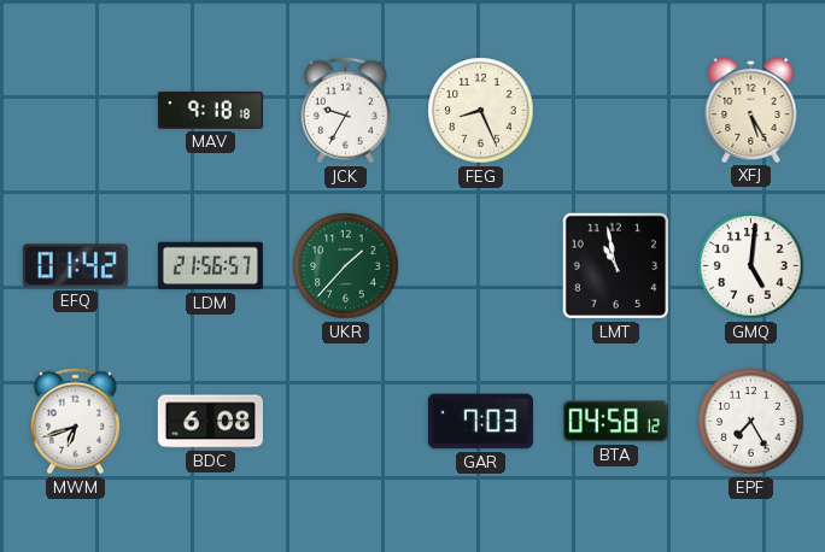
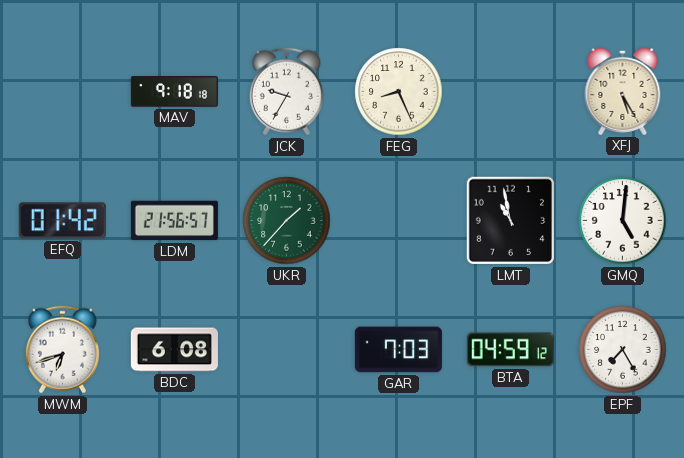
BTA: 04:58 -> 04:59
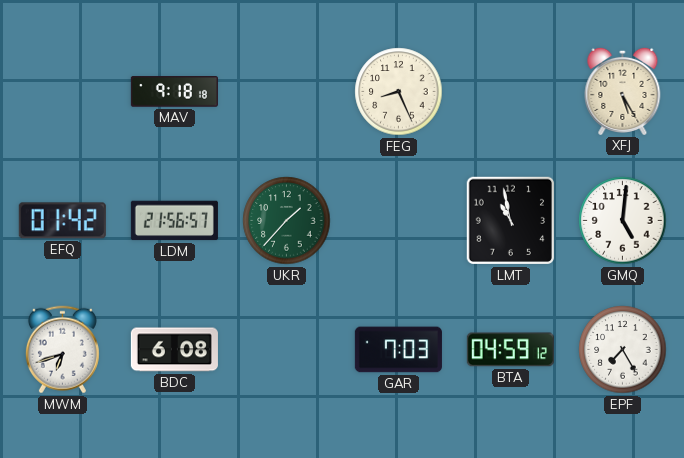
JCK: 9:35 -> none
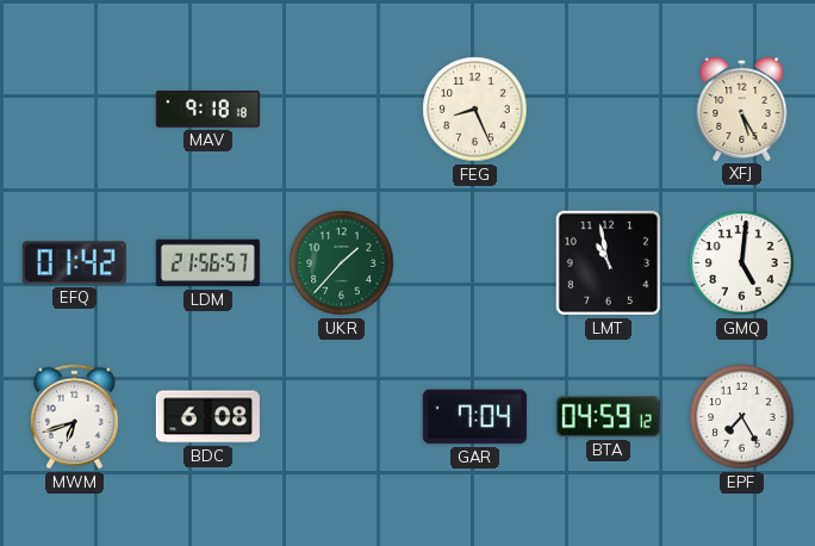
GAR: 7:03 -> 7:04
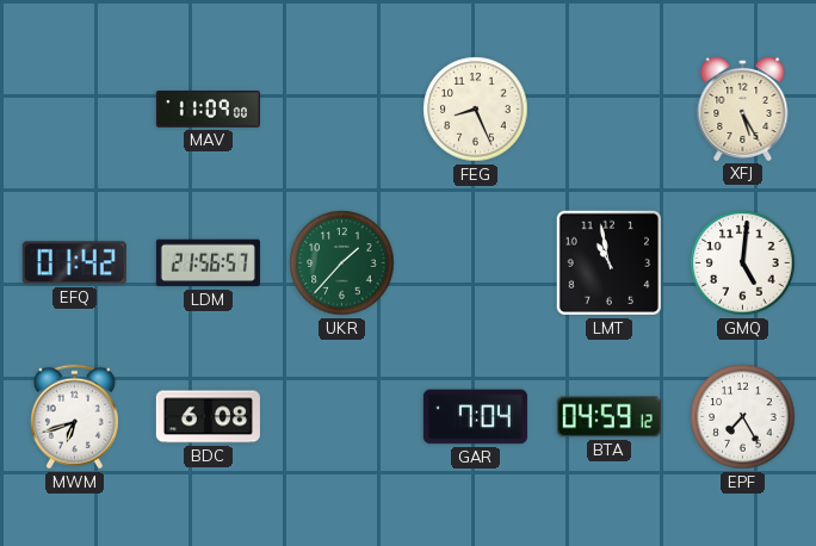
MAV: 9:18 -> 11:09
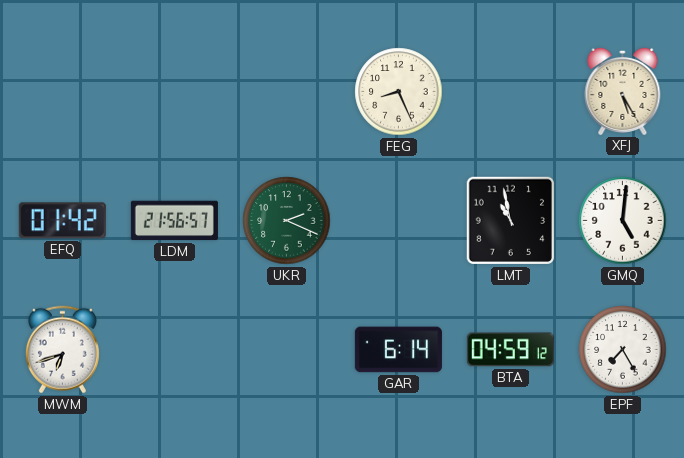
MAV: 11:09 -> none
UKR: 1:37 -> 2:19
BDC: 6:08 -> none
GAR: 7:04 -> 6:14
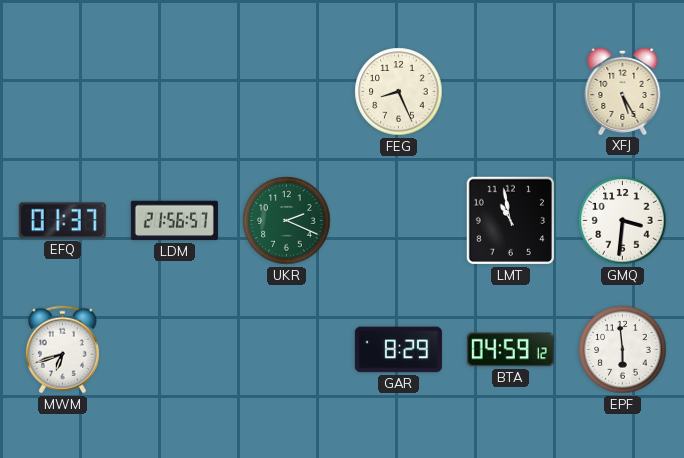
EFQ: 01:42 -> 01:37
GMQ: 5:01 -> 3:31
GAR: 6:14 -> 8:29
EPF: 7:25 -> 5:59
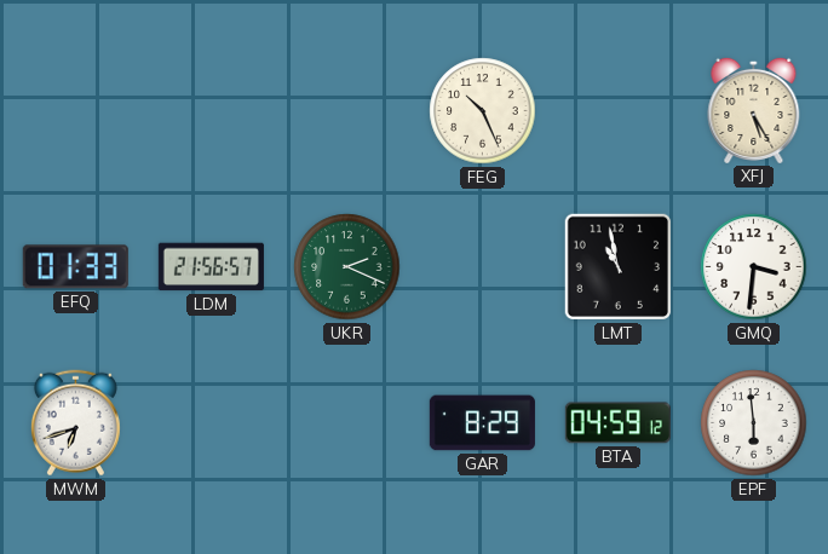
FEG: 8:26 -> 10:26
EFQ: 01:37 -> 01:33
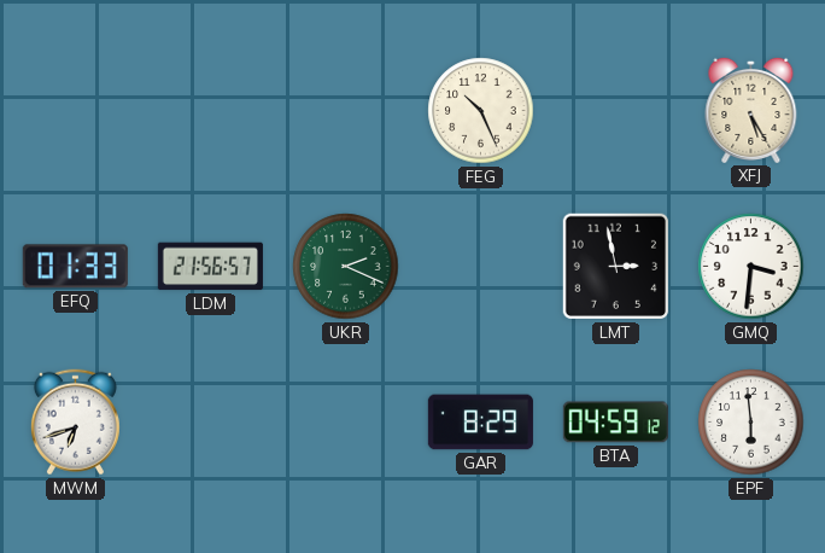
LMT: 10:58 -> 2:58
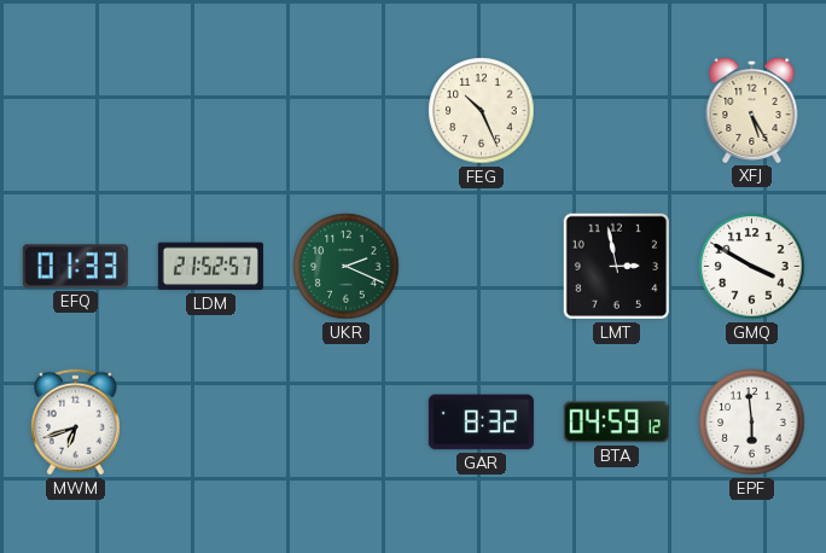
LDM: 21:56 -> 21:52
GMQ: 3:31 -> 3:50
GAR: 8:29 -> 8:32
